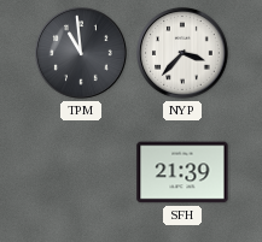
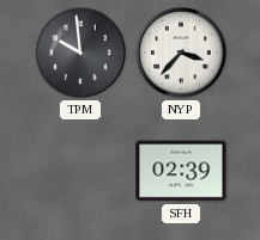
TPM: 10:59 -> 9:59
SFH: 21:39 -> 02:39
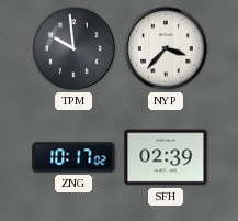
ZNG: none -> 10:17
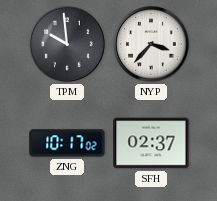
SFH: 02:39 -> 02:37
